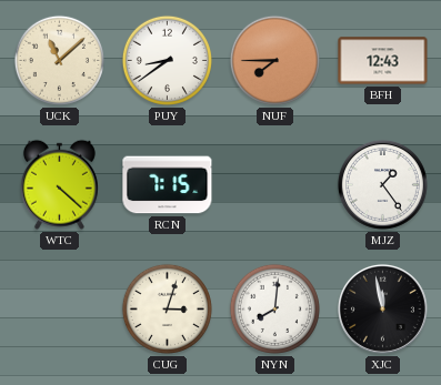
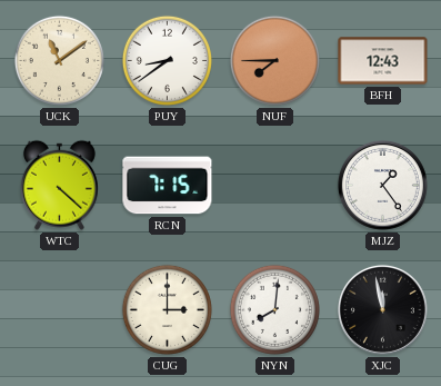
UCK: 11:08 -> 11:09
CUG: 3:03 -> 3:00
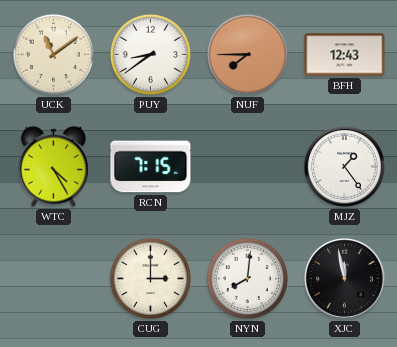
WTC: 4:22 -> 4:25
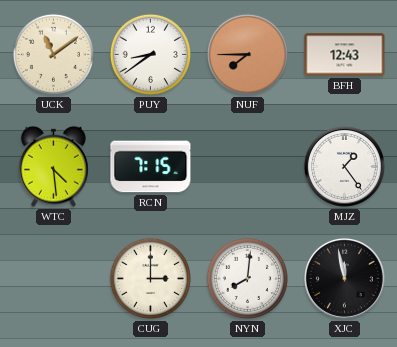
WTC: 4:25 -> 4:29
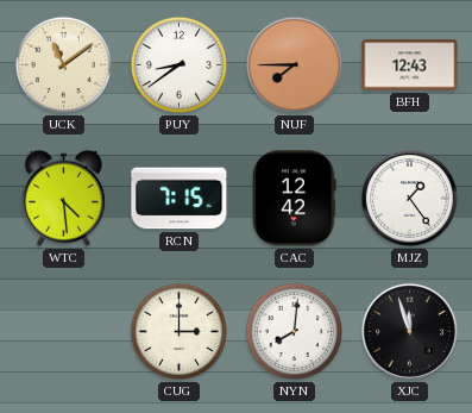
CAC: none -> 12:42
XJC: 11:58 -> 11:57
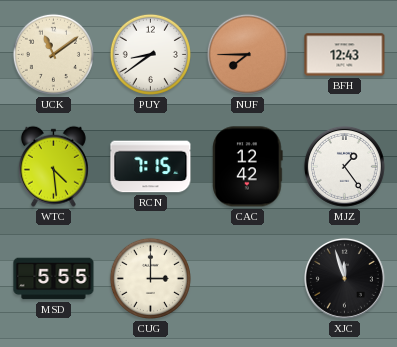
MSD: none -> 5:55
NYN: 8:01 -> none
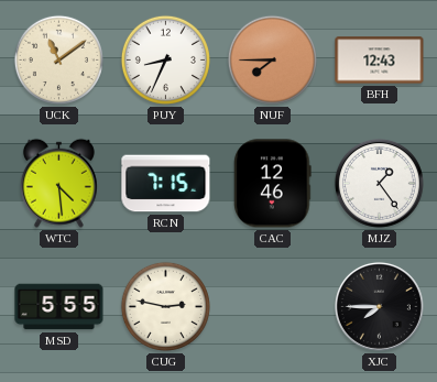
PUY: 8:39 -> 8:34
CAC: 12:42 -> 12:46
CUG: 3:00 -> 2:47
XJC: 11:57 -> 7:45
